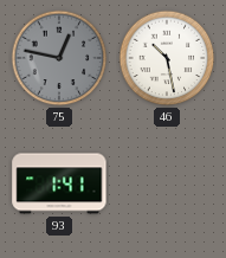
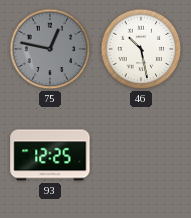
93: 1:41 -> 12:25
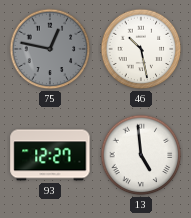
93: 12:25 -> 12:27
13: none -> 4:59
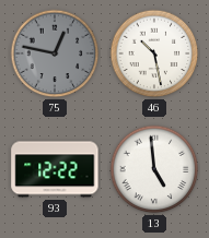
93: 12:27 -> 12:22
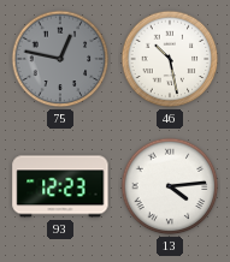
93: 12:22 -> 12:23
13: 4:59 -> 4:14
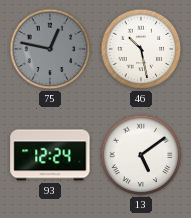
93: 12:23 -> 12:24
13: 4:14 -> 5:09
